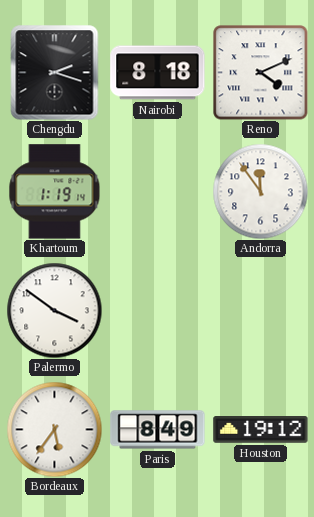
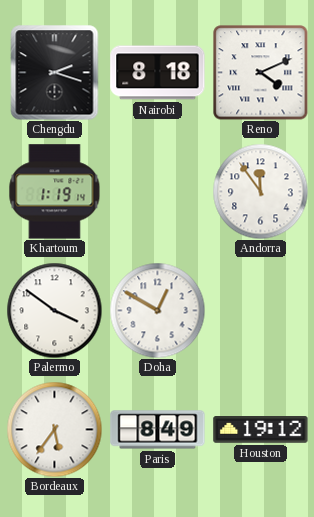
Doha: none -> 12:50
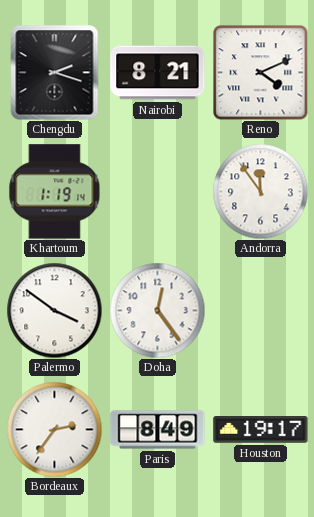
Nairobi: 8:18 -> 8:21
Doha: 12:50 -> 12:24
Bordeaux: 5:36 -> 2:36
Houston: 19:12 -> 19:17
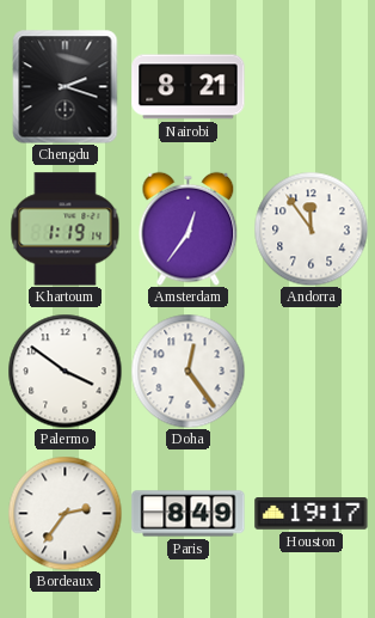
Reno: 4:11 -> none
Amsterdam: none -> 12:36
